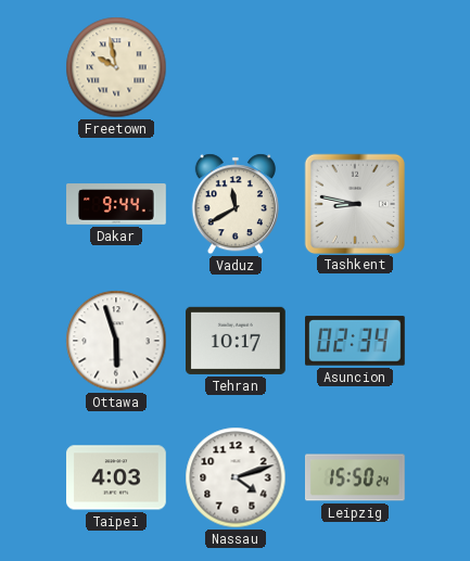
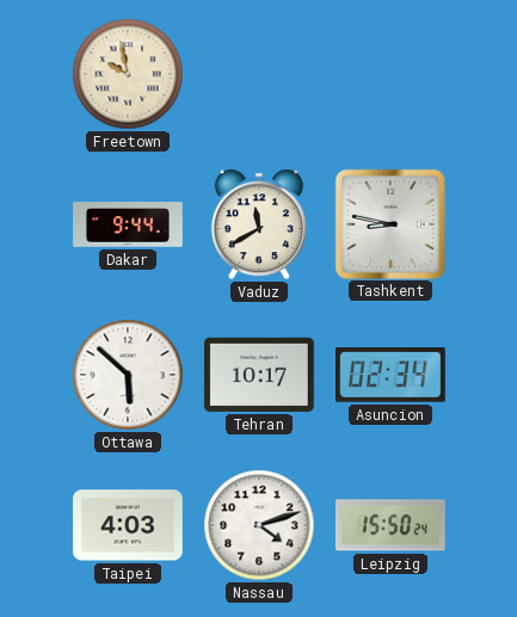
Ottawa: 5:57 -> 5:52
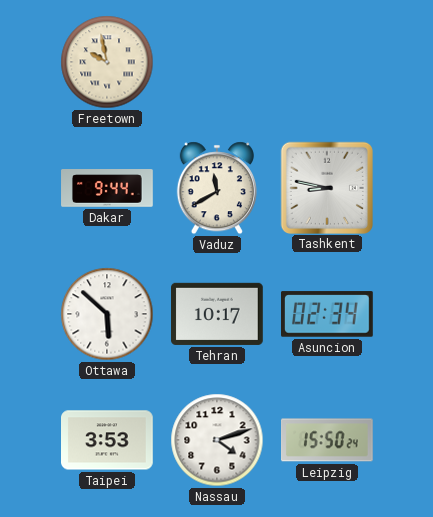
Taipei: 4:03 -> 3:53
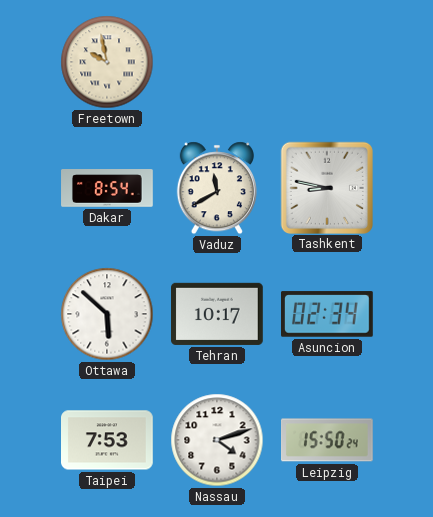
Dakar: 9:44 -> 8:54
Taipei: 3:53 -> 7:53
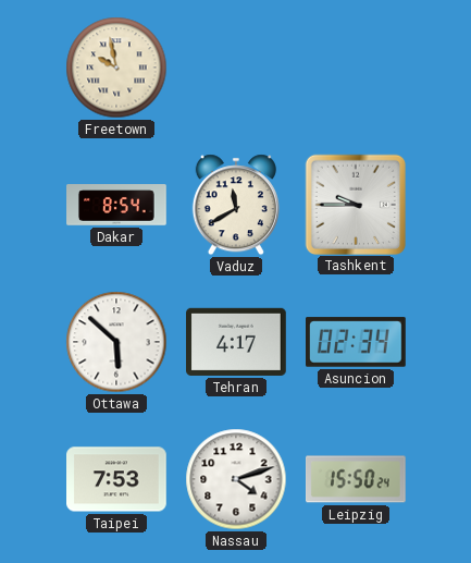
Tashkent: 8:47 -> 9:45
Tehran: 10:17 -> 4:17
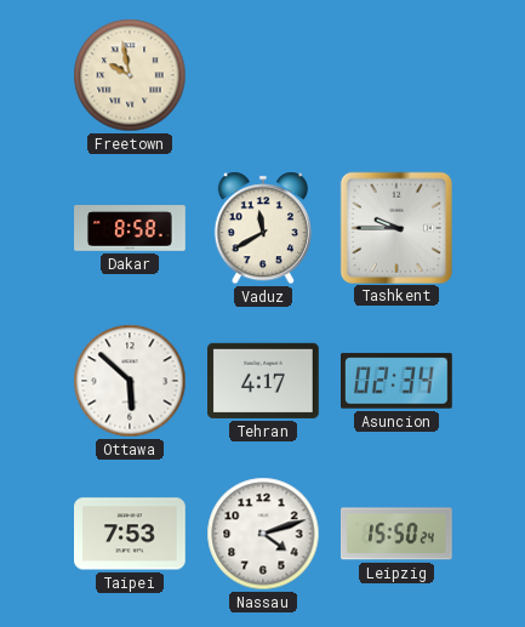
Dakar: 8:54 -> 8:58
